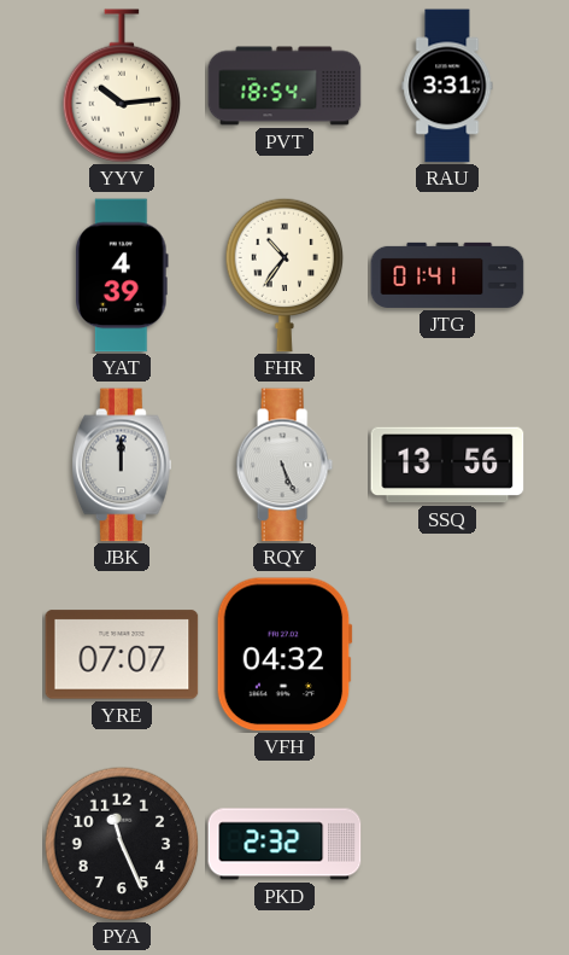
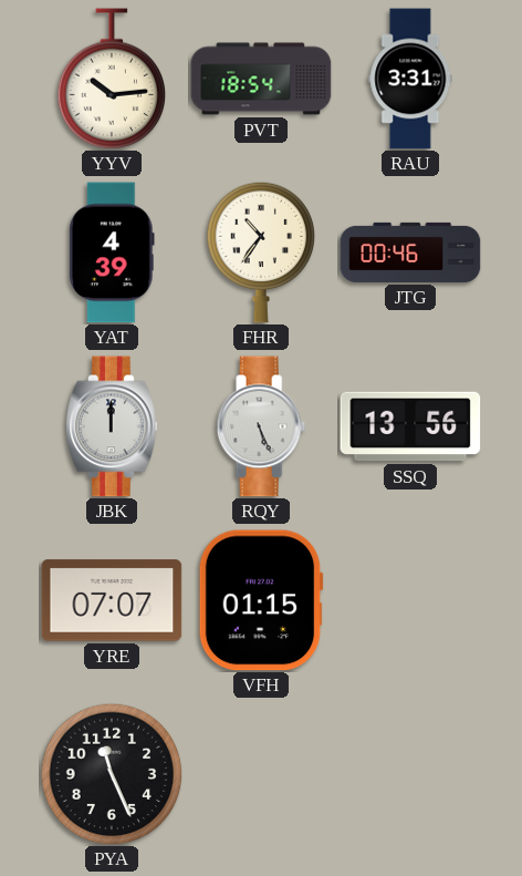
JTG: 01:41 -> 00:46
VFH: 04:32 -> 01:15
PKD: 2:32 -> none
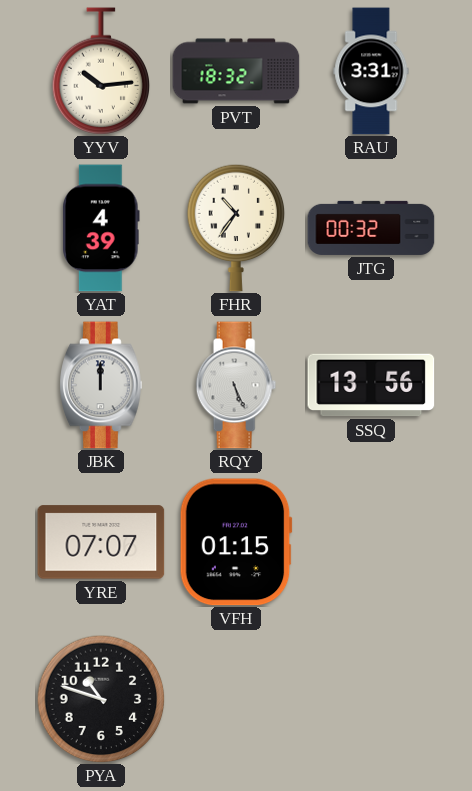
PVT: 18:54 -> 18:32
JTG: 00:46 -> 00:32
PYA: 11:26 -> 10:48
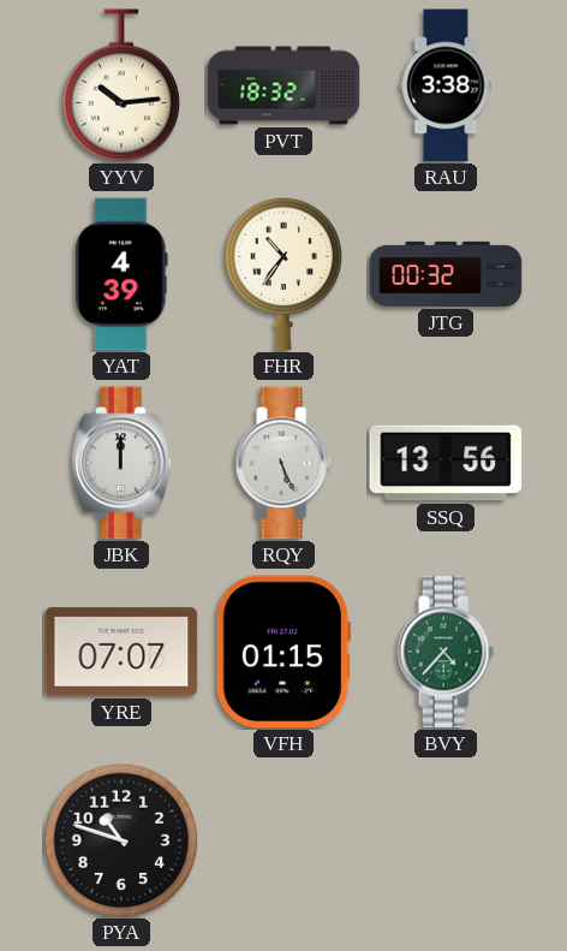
RAU: 3:31 -> 3:38
BVY: none -> 4:37
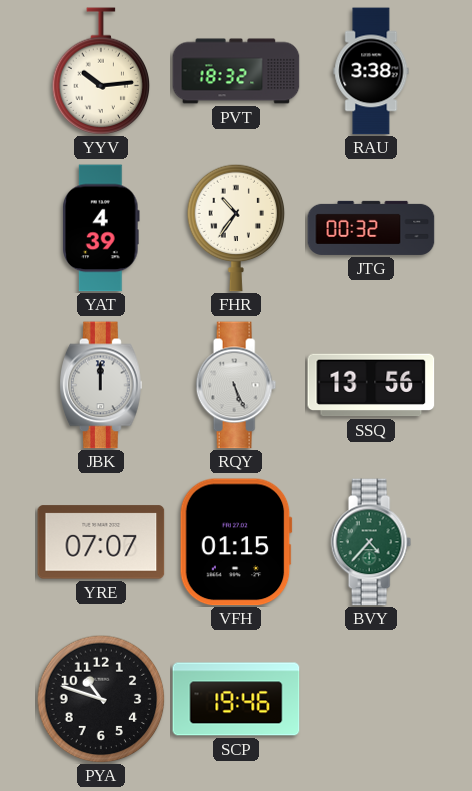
SCP: none -> 19:46
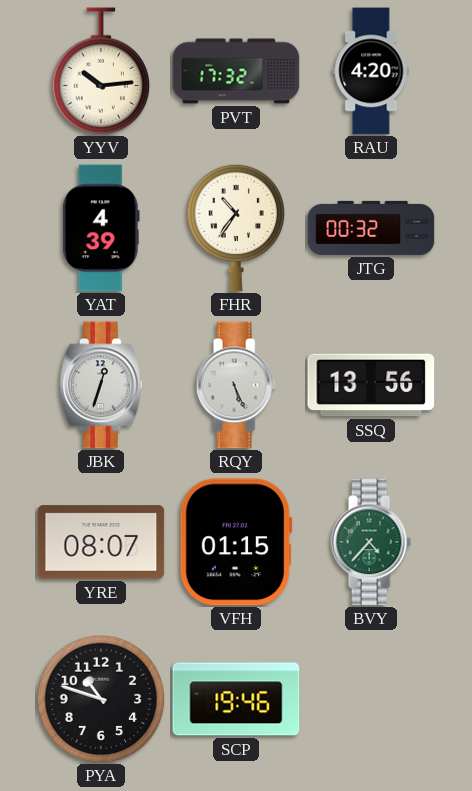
PVT: 18:32 -> 17:32
RAU: 3:38 -> 4:20
JBK: 12:00 -> 12:33
YRE: 07:07 -> 08:07
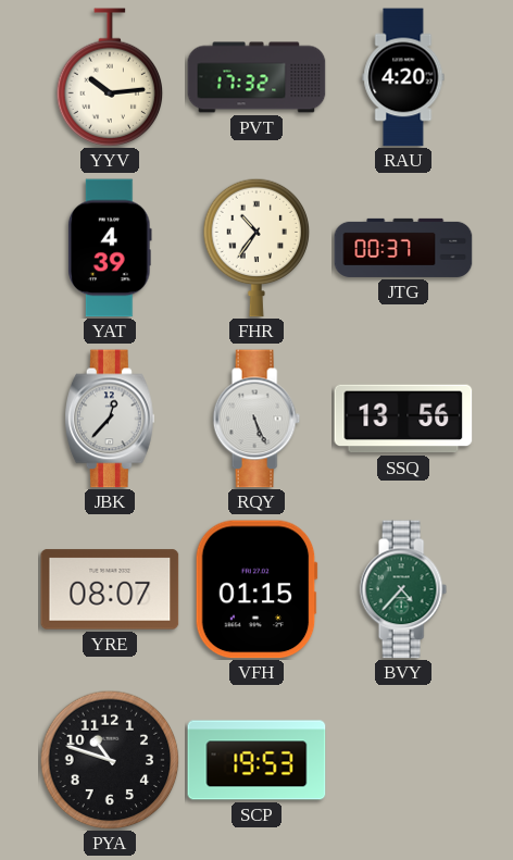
JTG: 00:32 -> 00:37
JBK: 12:33 -> 12:37
SCP: 19:46 -> 19:53
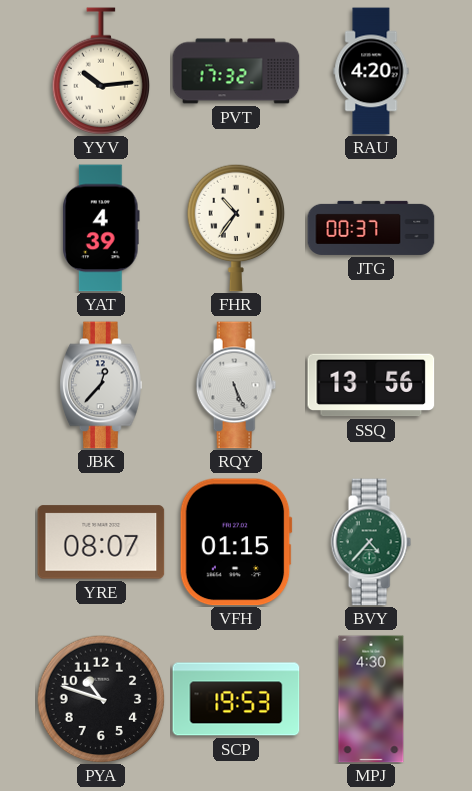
MPJ: none -> 4:30
